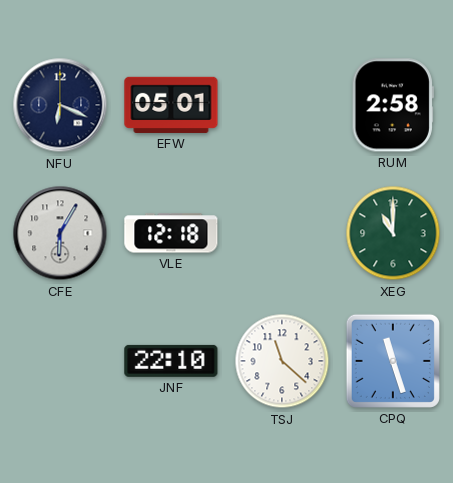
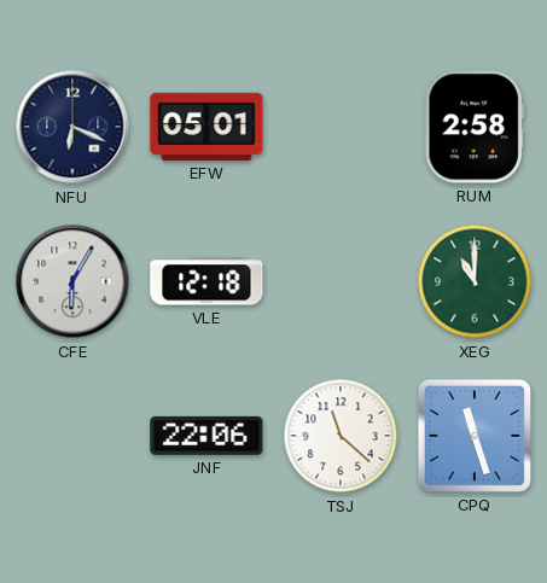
JNF: 22:10 -> 22:06
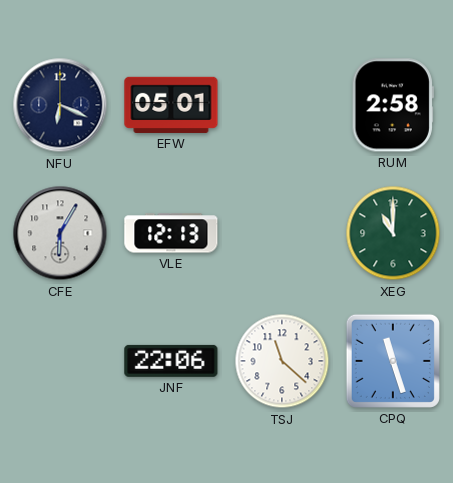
VLE: 12:18 -> 12:13
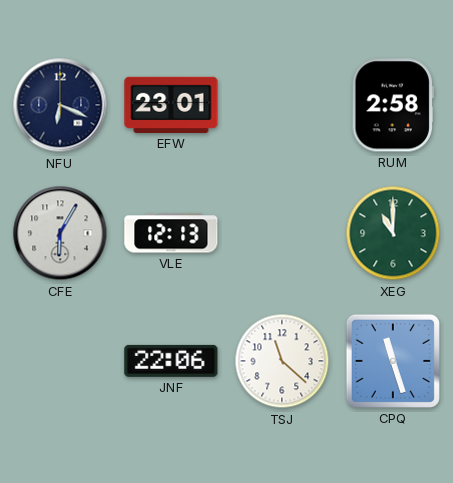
EFW: 05:01 -> 23:01
